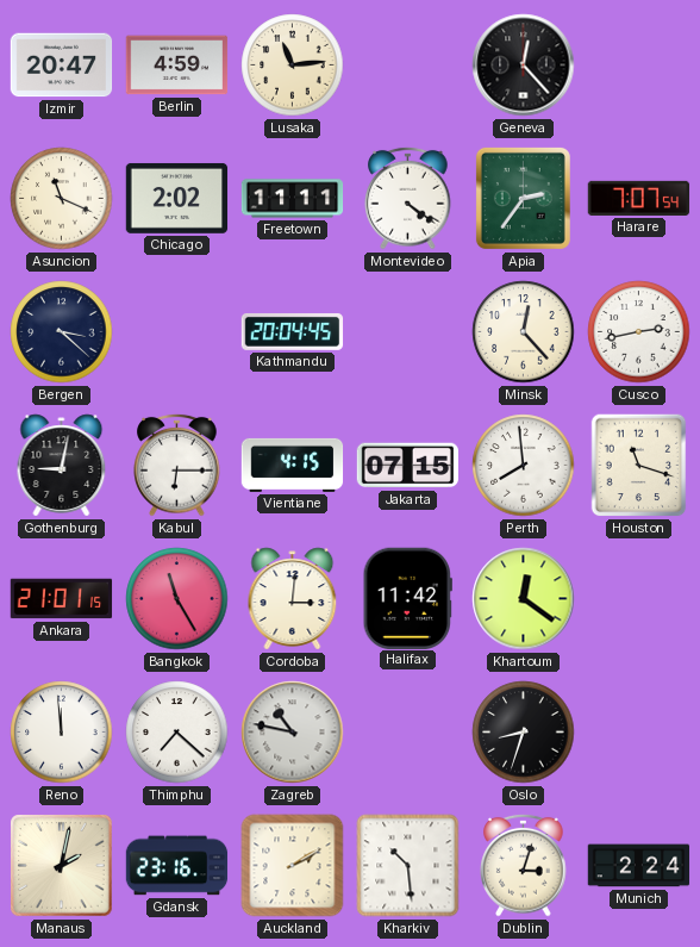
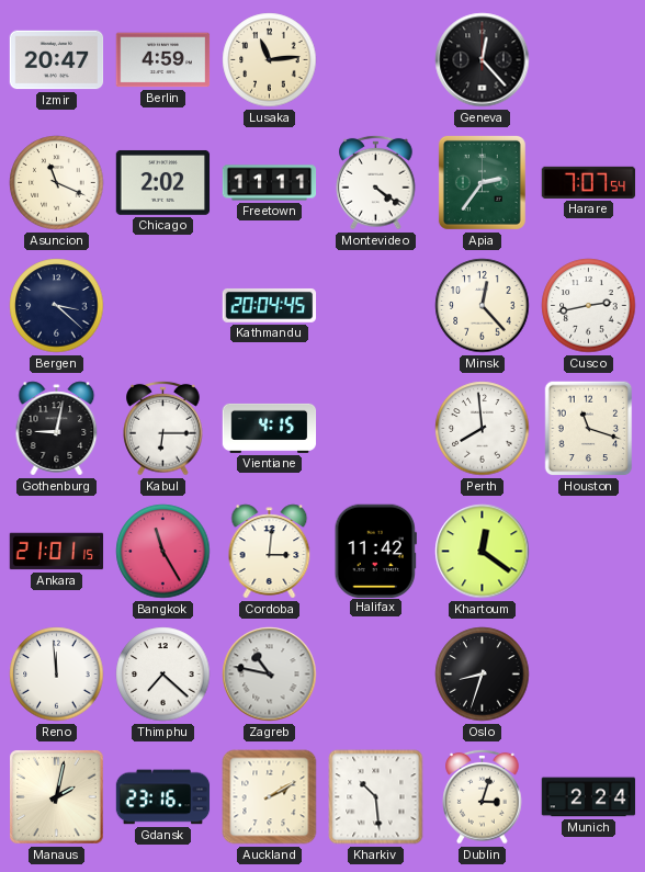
Jakarta: 07:15 -> none
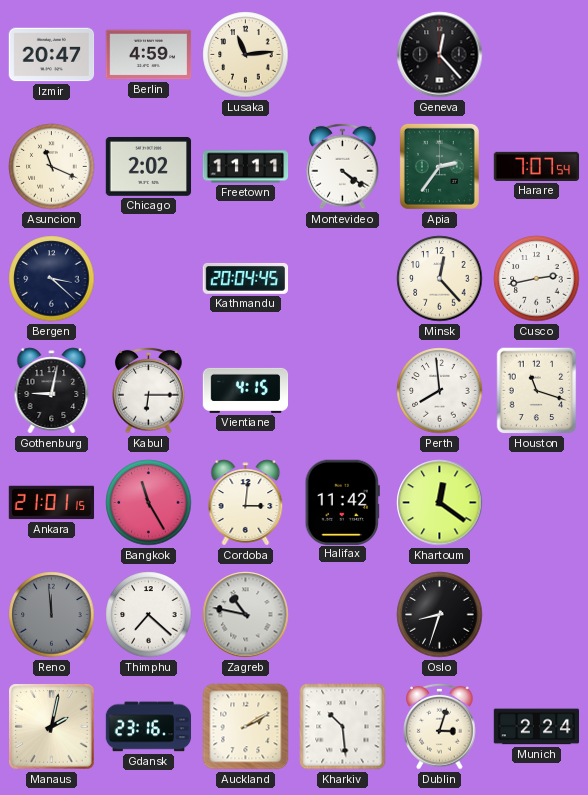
Reno dial: white -> grey
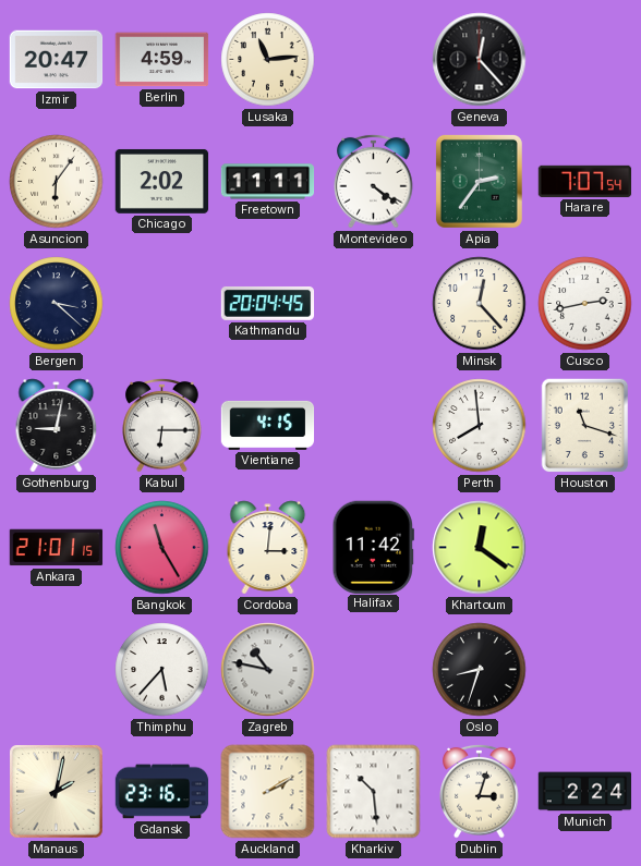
Asuncion: 11:19 -> 6:06
Reno: 11:59 -> none
Thimphu: 7:22 -> 5:37
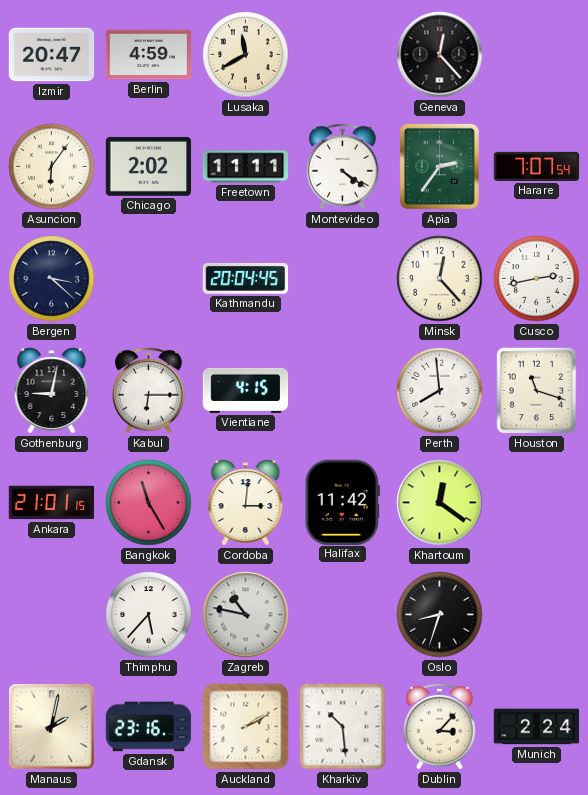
Lusaka: 11:14 -> 11:40
Dublin: 3:03 -> 3:07
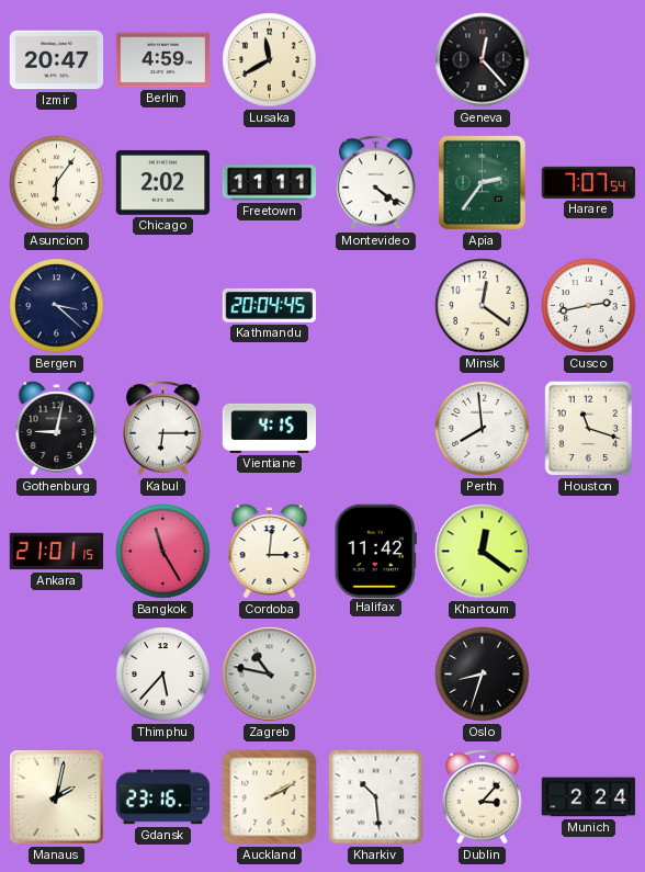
Minsk: 12:23 -> 12:21
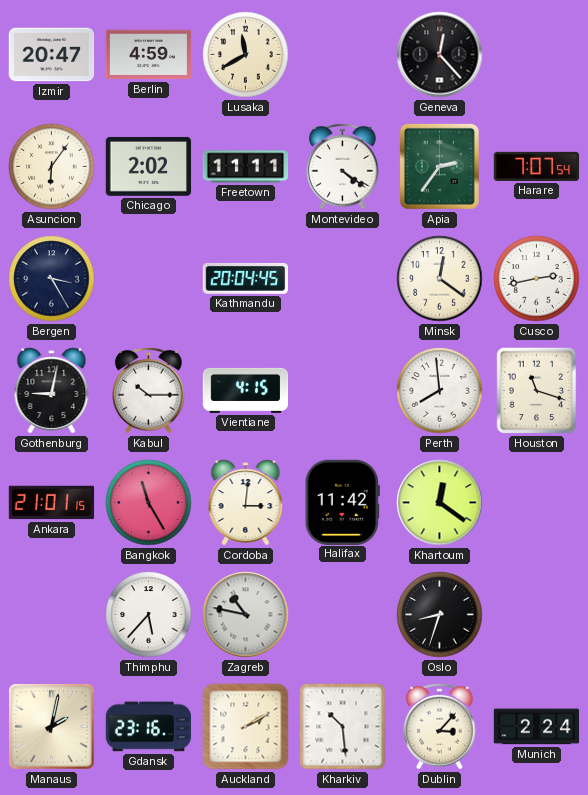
Bergen: 3:22 -> 3:25
Kabul: 6:15 -> 10:15
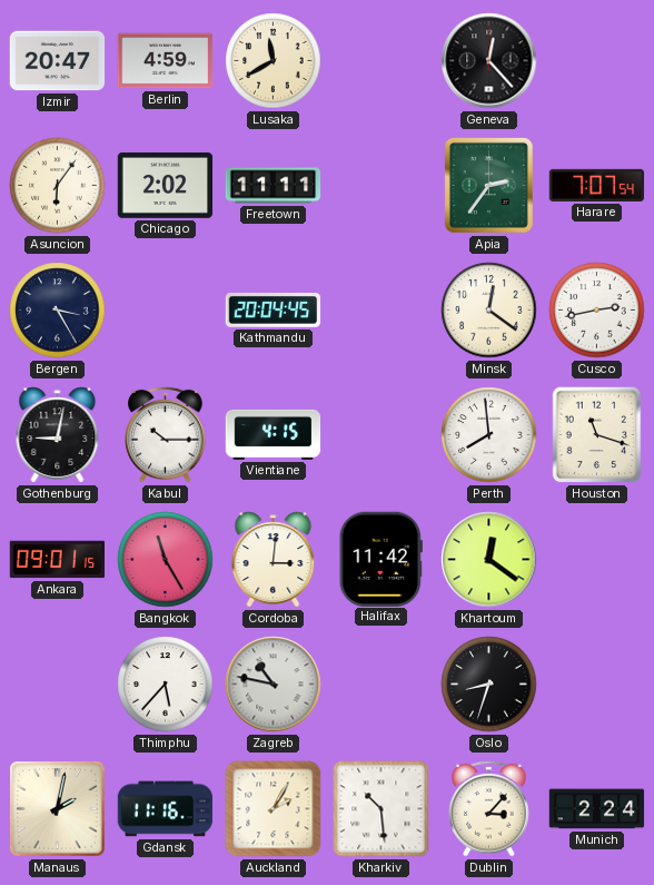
Montevideo: 4:21 -> none
Ankara: 21:01 -> 09:01
Gdansk: 23:16 -> 11:16
Auckland: 2:10 -> 2:05
